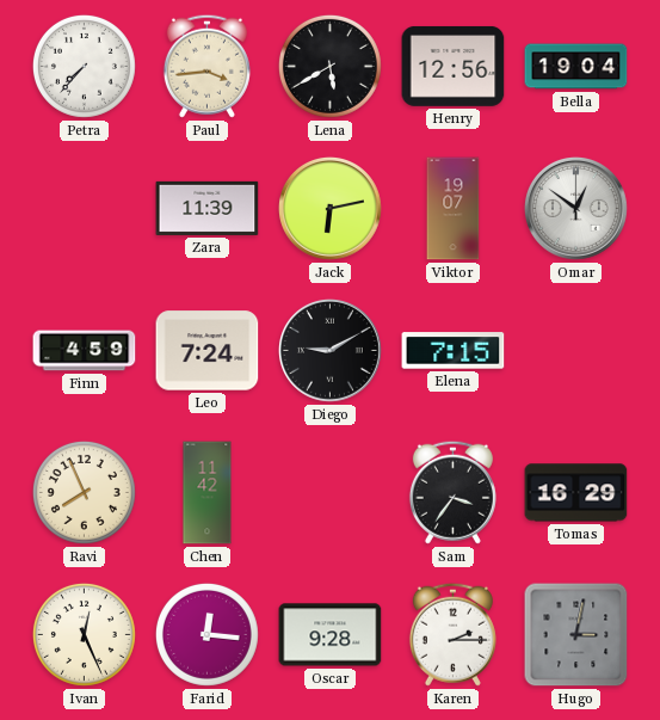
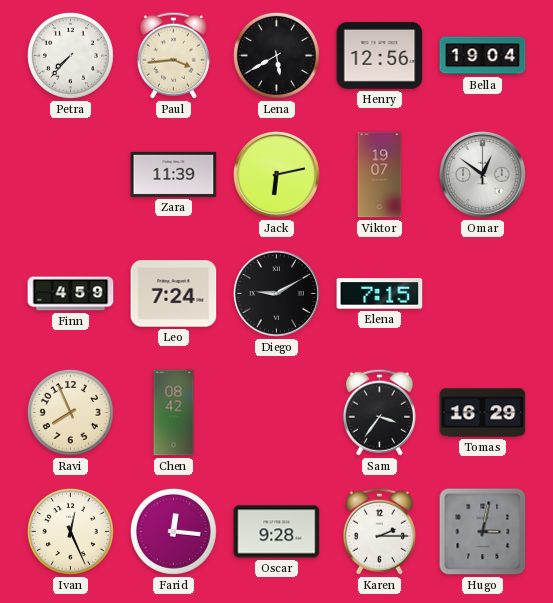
Chen: 11:42 -> 08:42
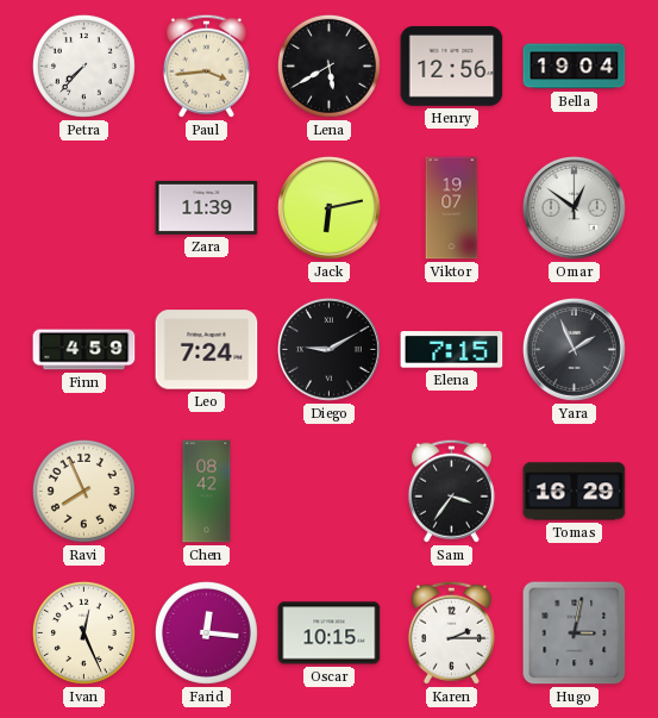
Yara: none -> 1:56
Oscar: 9:28 -> 10:15
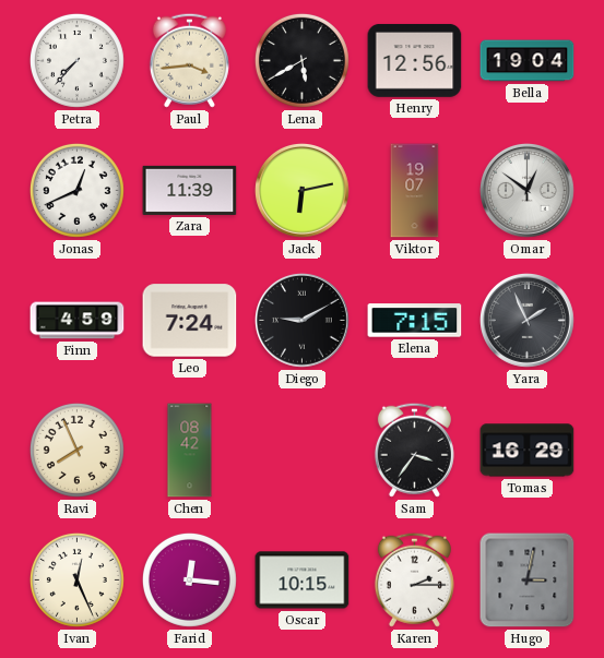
Jonas: none -> 12:41
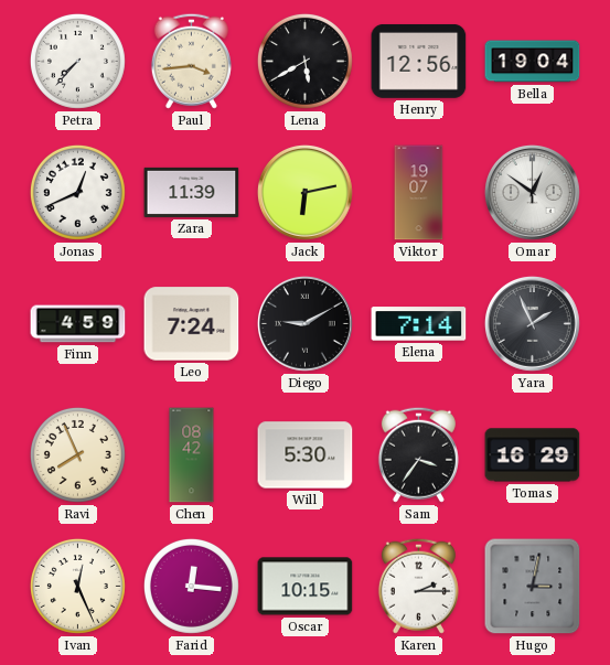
Elena: 7:15 -> 7:14
Will: none -> 5:30
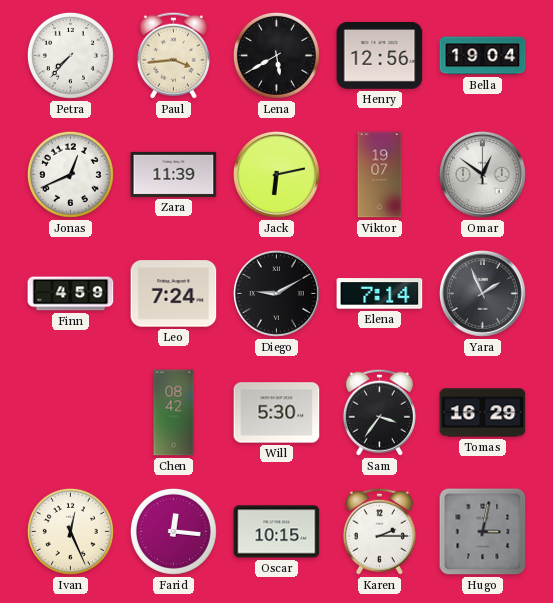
Ravi: 7:56 -> none
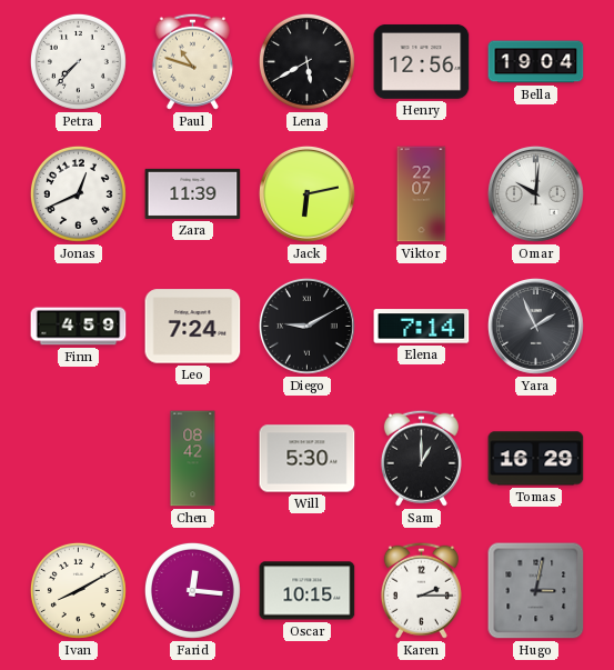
Paul: 3:44 -> 10:48
Viktor: 19:07 -> 22:07
Omar: 12:51 -> 10:01
Sam: 3:36 -> 1:00
Ivan: 12:26 -> 8:10
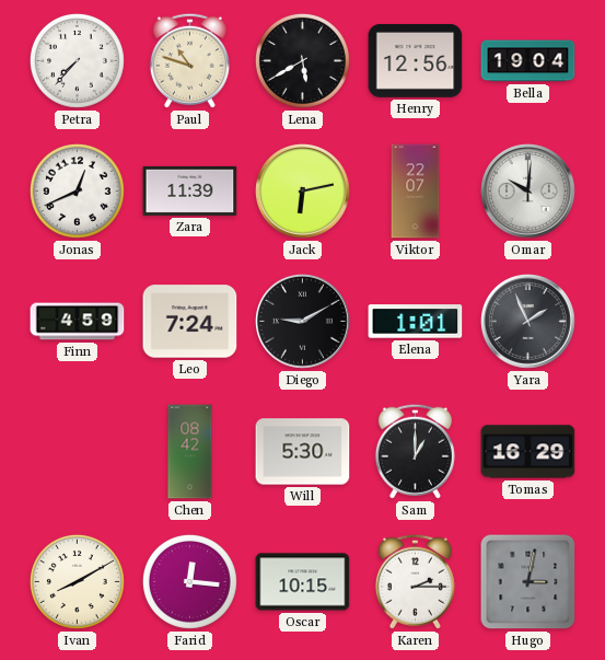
Elena: 7:14 -> 1:01
